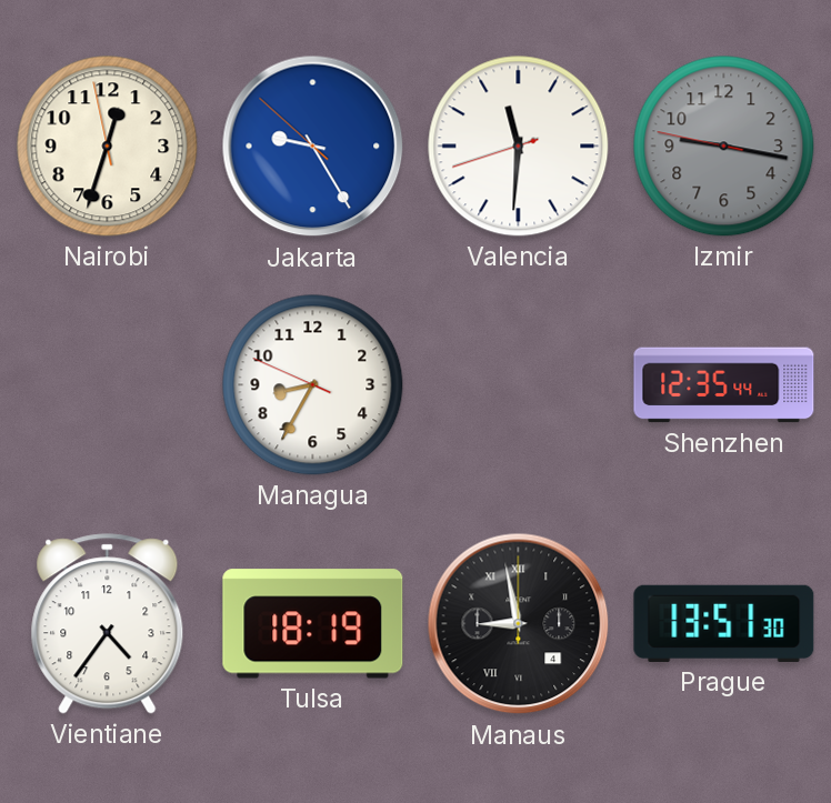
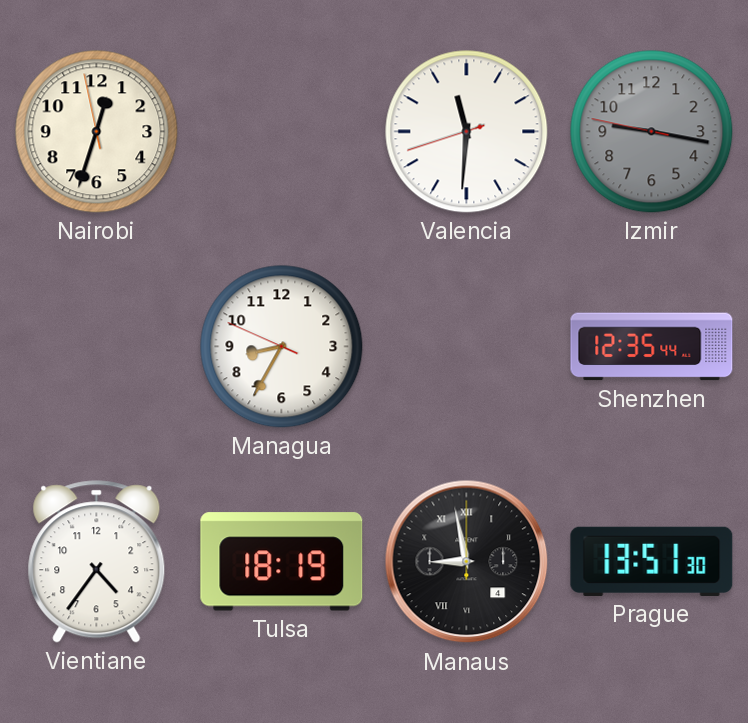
Jakarta: 9:24 -> none
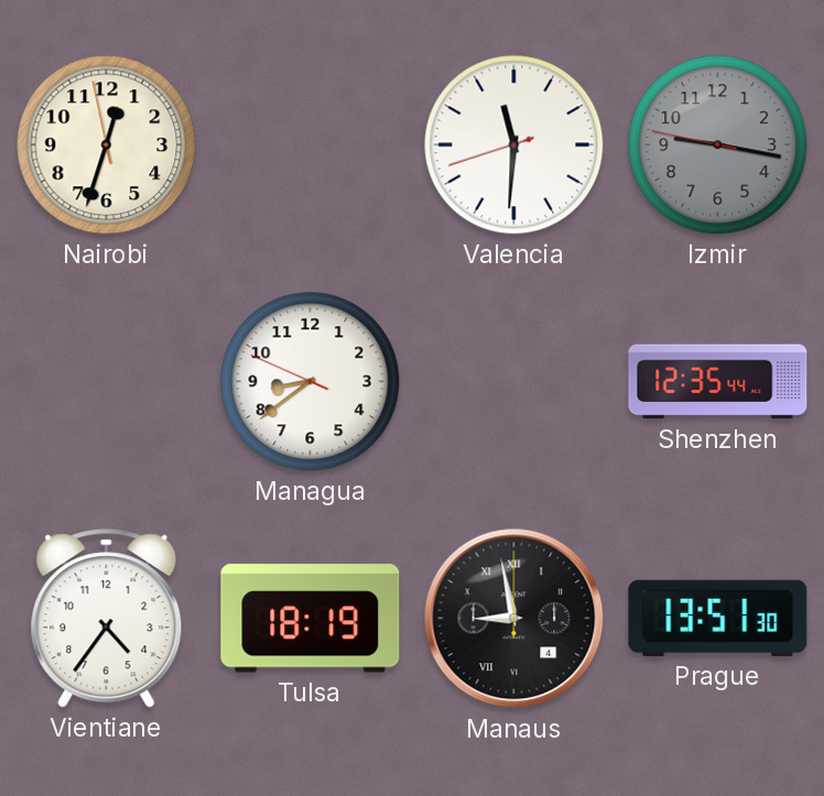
Managua: 8:34 -> 8:38
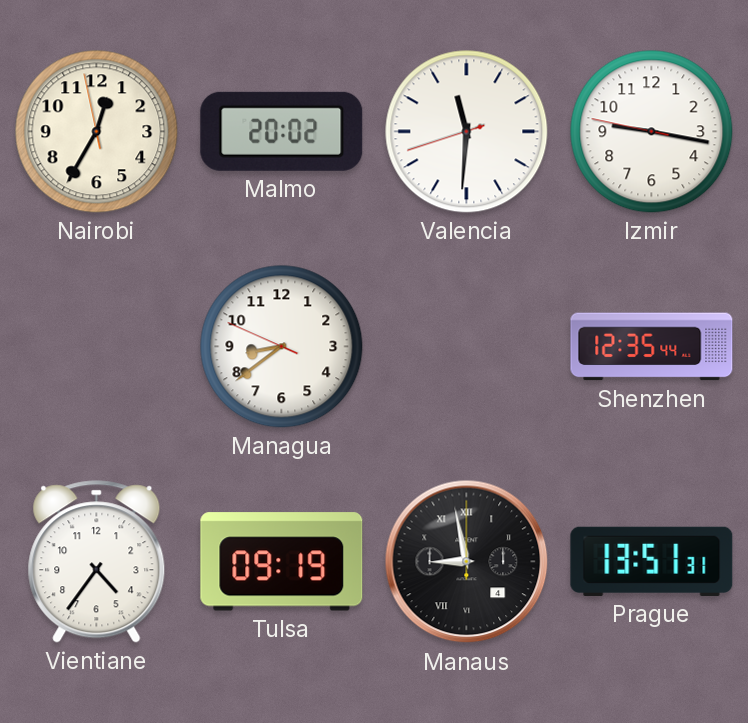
Nairobi: 12:32 -> 12:34
Malmo: none -> 20:02
Izmir dial: grey -> white
Tulsa: 18:19 -> 09:19
Prague: 13:51:30 -> 13:51:31
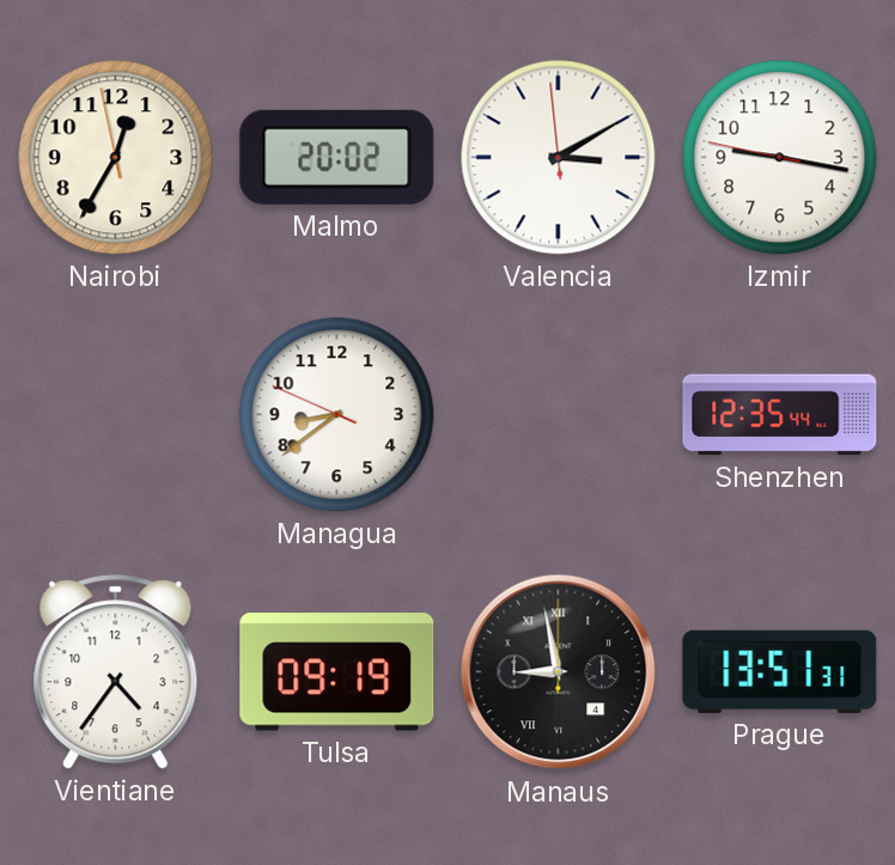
Valencia: 11:30 -> 3:09
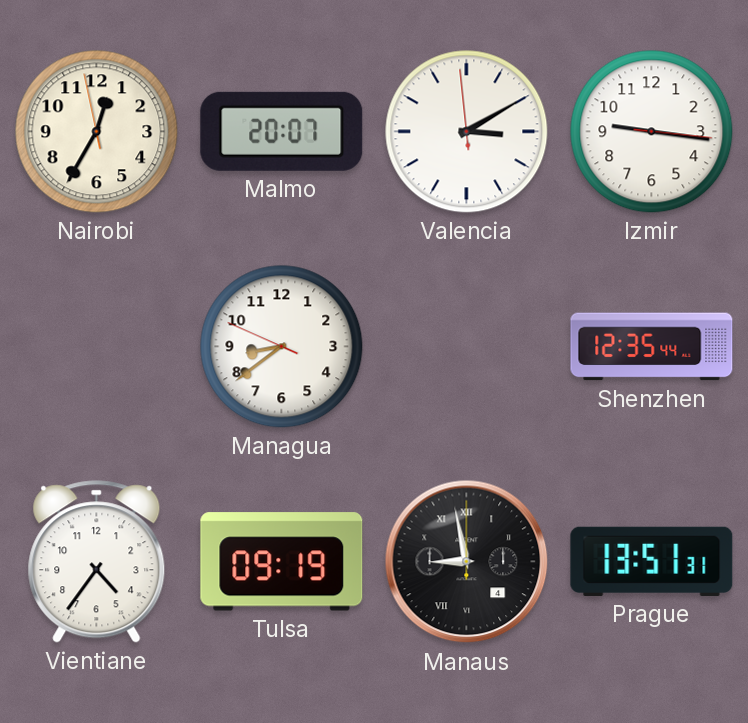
Malmo: 20:02 -> 20:07
Izmir: 9:16:47 -> 9:16:16
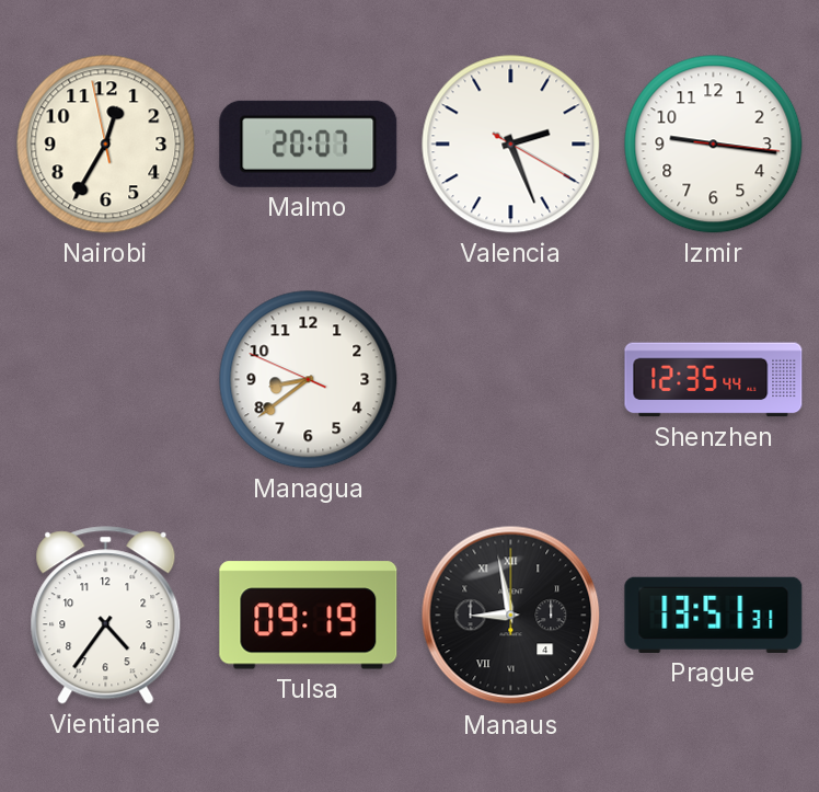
Valencia: 3:09 -> 2:26
